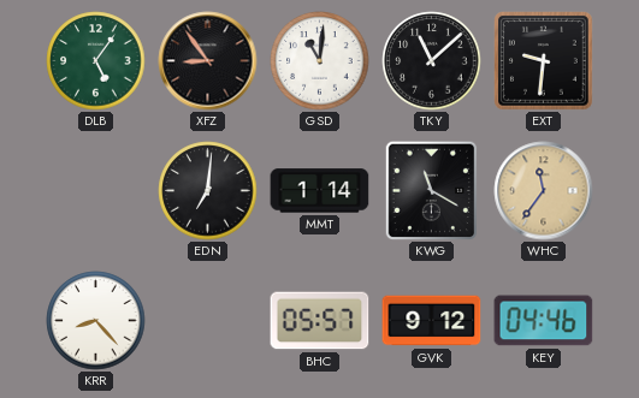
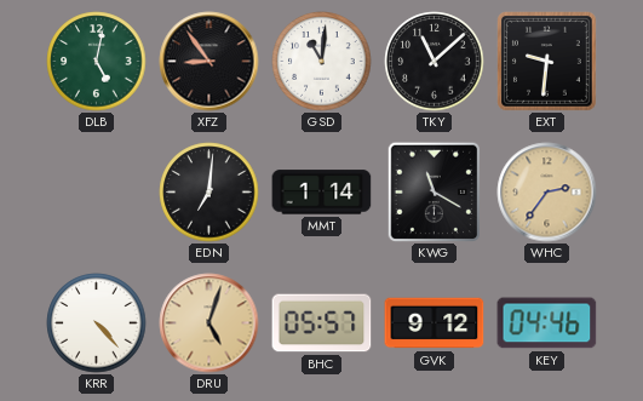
DLB: 5:06 -> 5:02
WHC: 11:36 -> 2:36
KRR: 8:23 -> 4:23
DRU: none -> 5:03
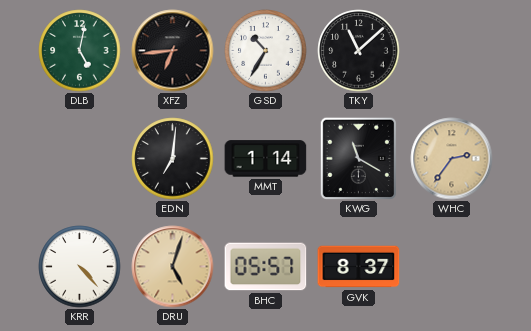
XFZ: 8:54 -> 6:44
GSD: 11:01 -> 10:35
EXT: 9:31 -> none
GVK: 9:12 -> 8:37
KEY: 04:46 -> none
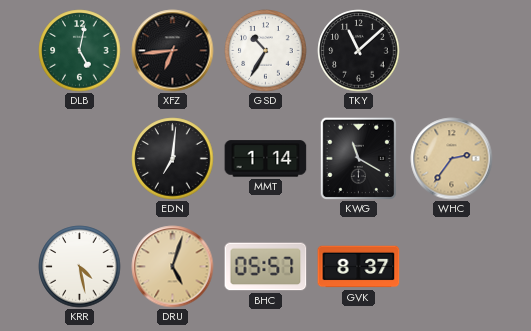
KRR: 4:23 -> 4:28
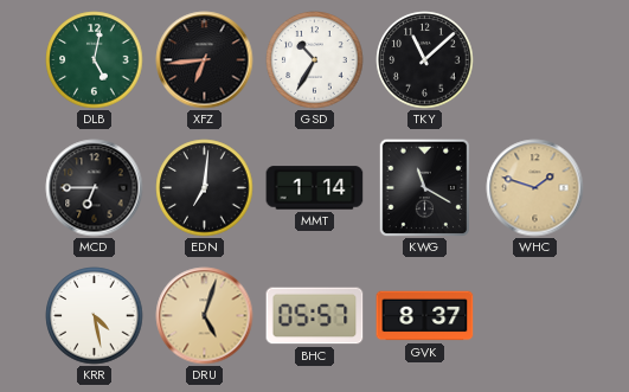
MCD: none -> 6:45
WHC: 2:36 -> 1:48
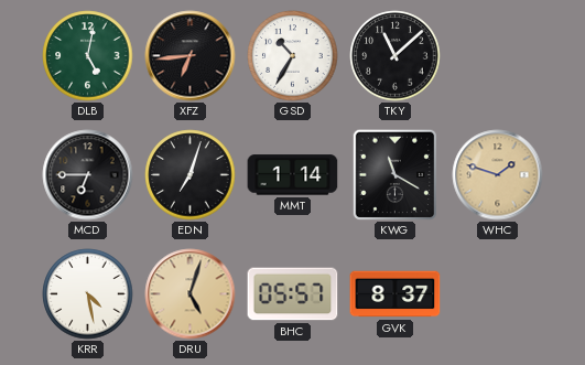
EDN: 7:01 -> 7:03
